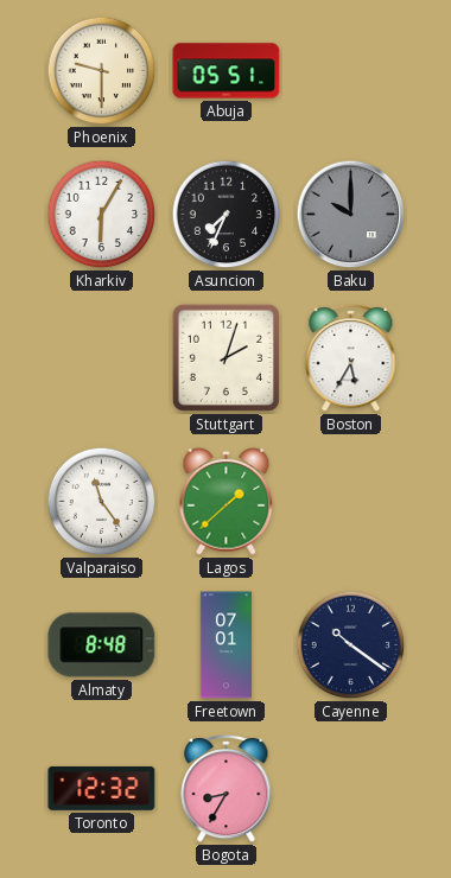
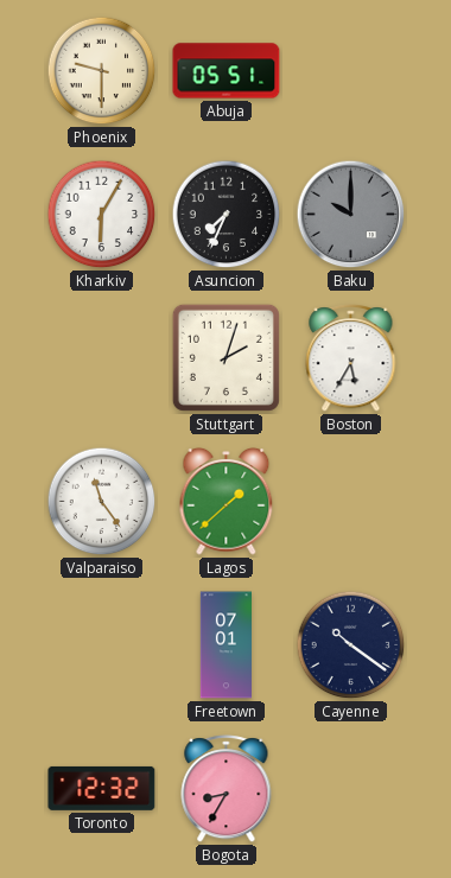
Almaty: 8:48 -> none
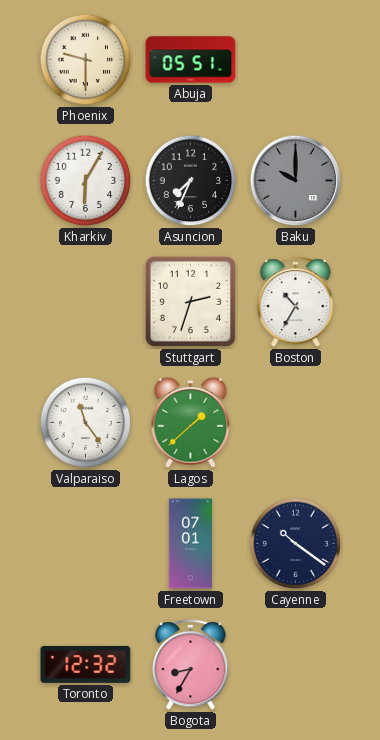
Stuttgart: 2:03 -> 2:33
Boston: 5:35 -> 10:35
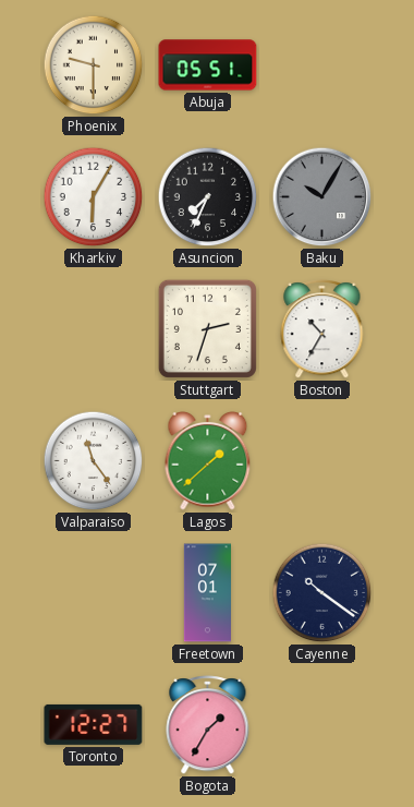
Baku: 10:00 -> 10:05
Toronto: 12:32 -> 12:27
Bogota: 8:35 -> 1:35
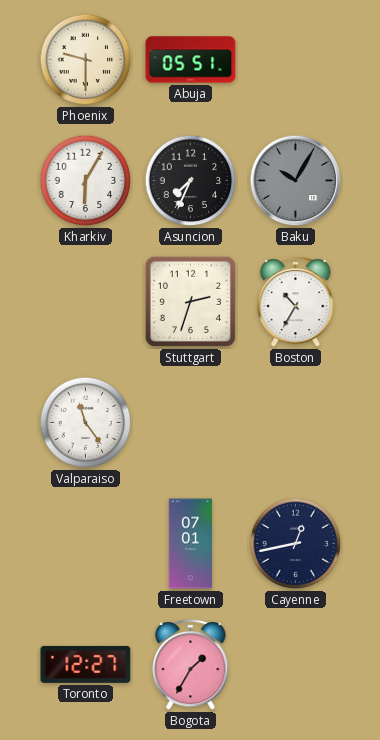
Lagos: 1:38 -> none
Cayenne: 10:21 -> 12:43
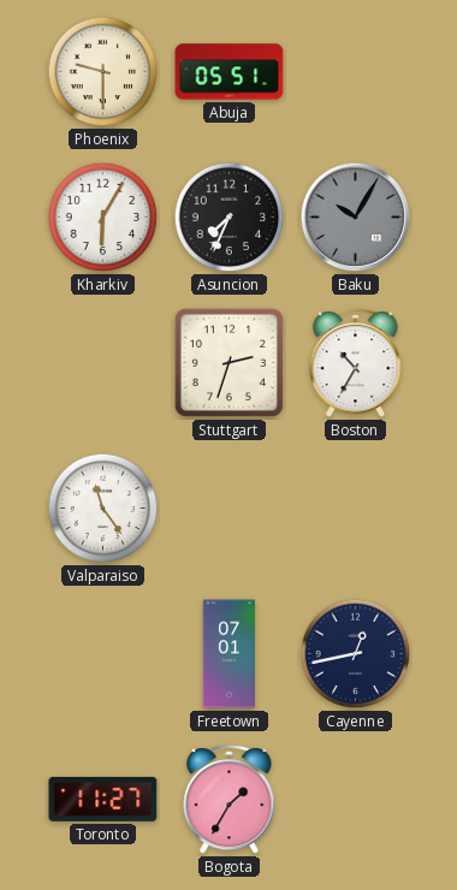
Toronto: 12:27 -> 11:27
